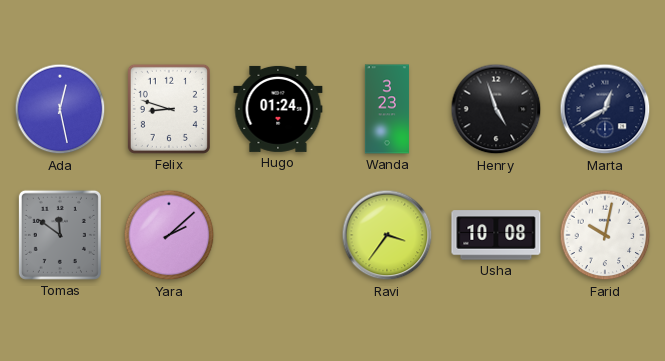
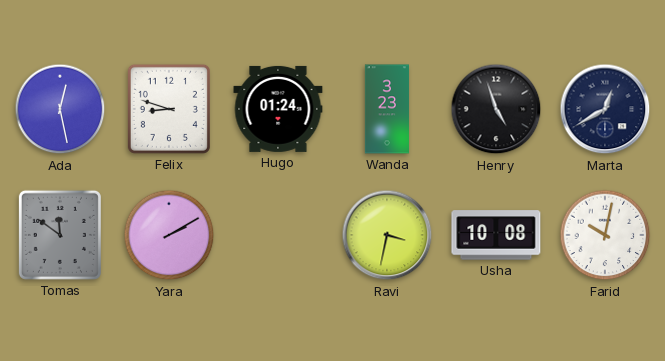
Yara: 2:08 -> 2:10
Ravi: 3:36 -> 3:32
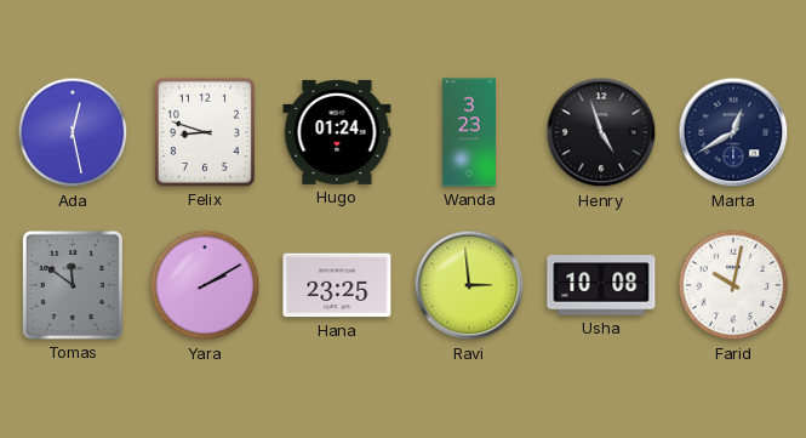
Hana: none -> 23:25
Ravi: 3:32 -> 2:59
